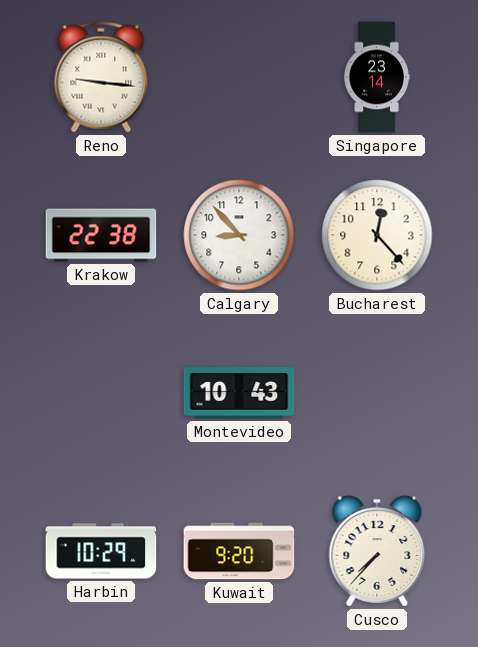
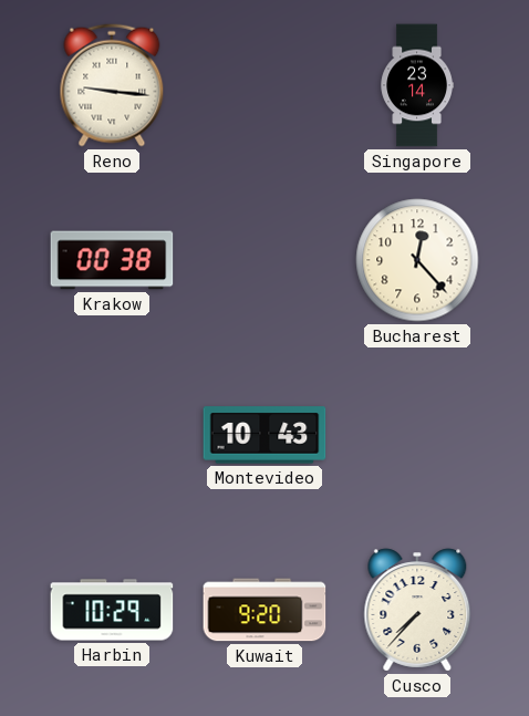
Krakow: 22:38 -> 00:38
Calgary: 8:53 -> none
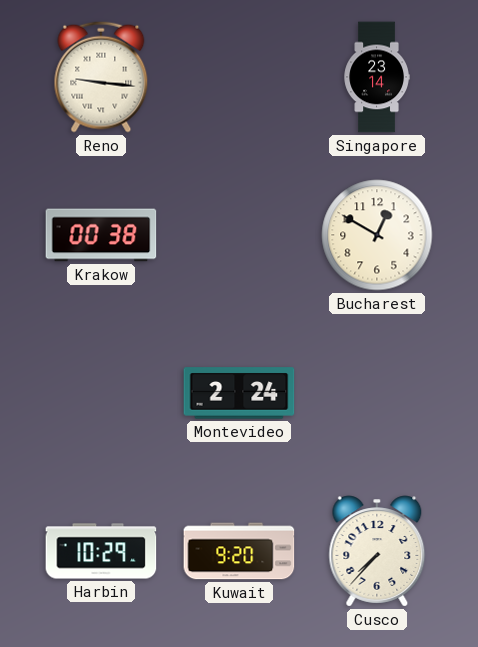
Bucharest: 12:23 -> 12:50
Montevideo: 10:43 -> 2:24
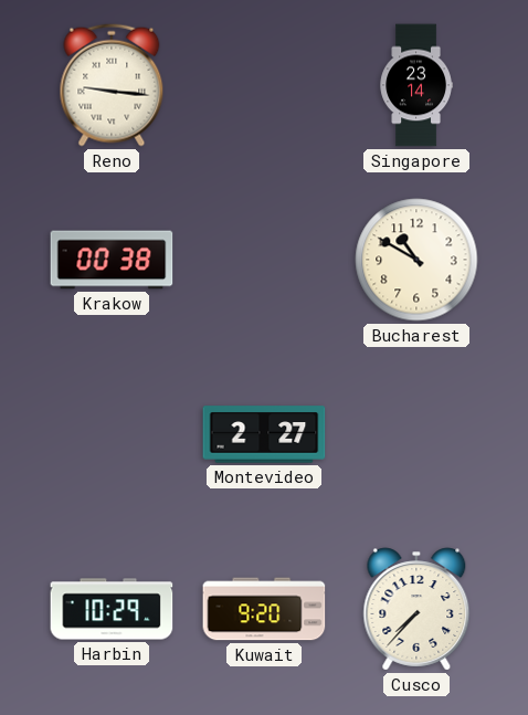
Bucharest: 12:50 -> 10:50
Montevideo: 2:24 -> 2:27
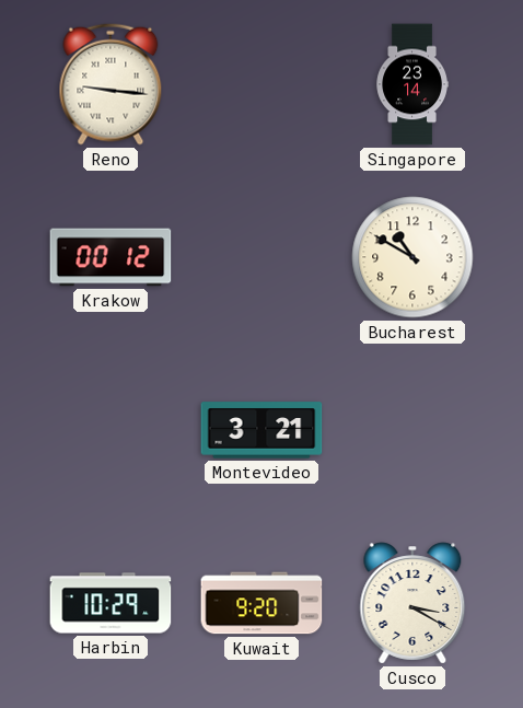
Krakow: 00:38 -> 00:12
Montevideo: 2:27 -> 3:21
Cusco: 7:37 -> 3:20
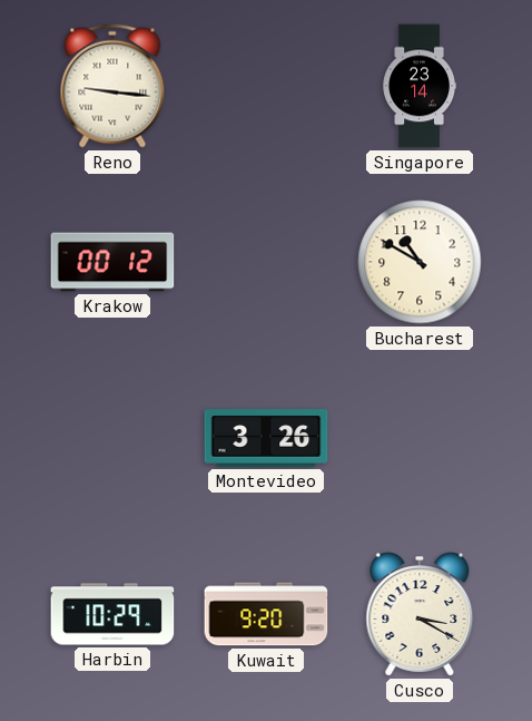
Montevideo: 3:21 -> 3:26
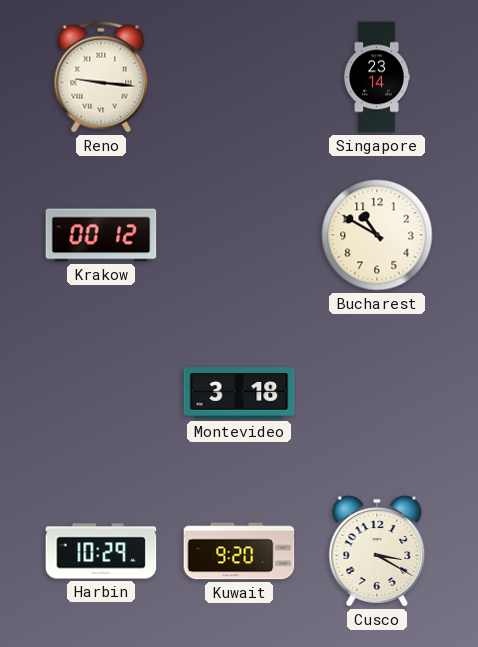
Montevideo: 3:26 -> 3:18
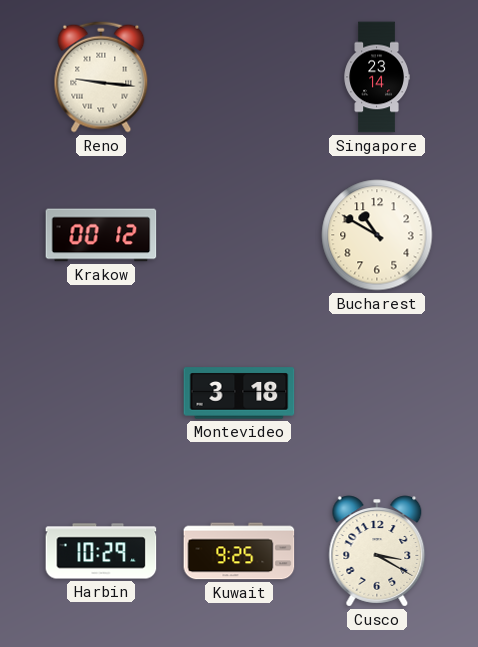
Kuwait: 9:20 -> 9:25
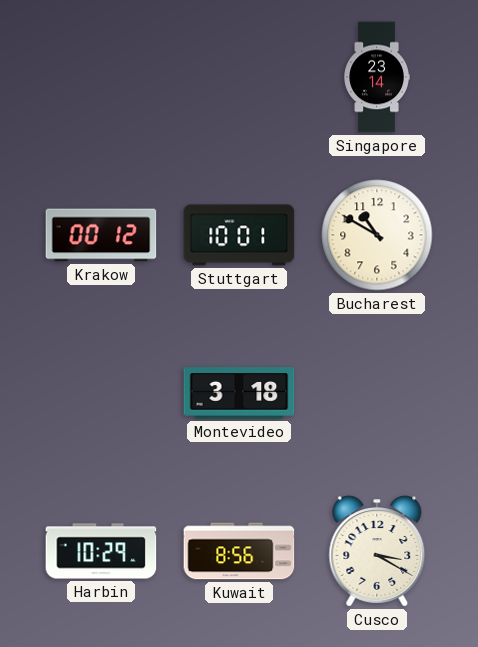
Reno: 9:16 -> none
Stuttgart: none -> 10:01
Kuwait: 9:25 -> 8:56
